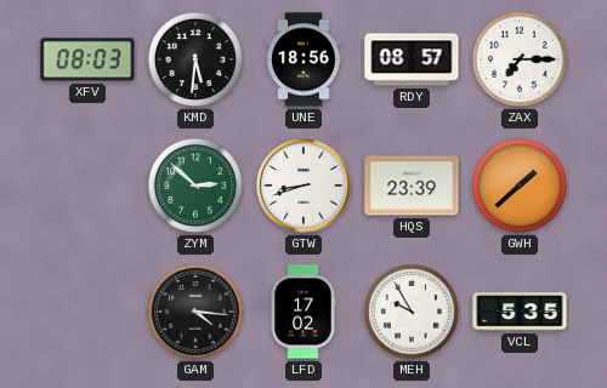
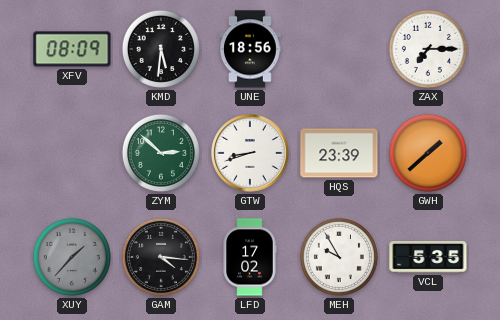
XFV: 08:03 -> 08:09
RDY: 08:57 -> none
XUY: none -> 1:37
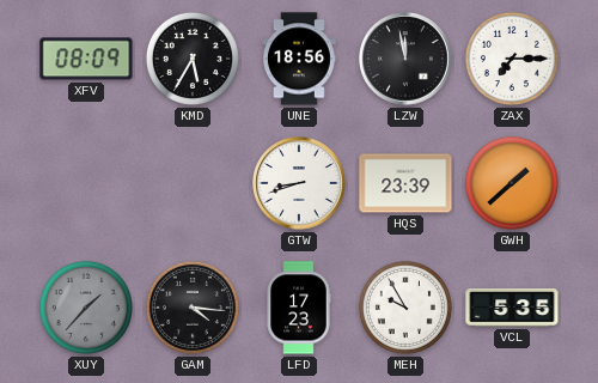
KMD: 5:31 -> 5:35
LZW: none -> 11:58
ZYM: 2:52 -> none
LFD: 17:02 -> 17:23
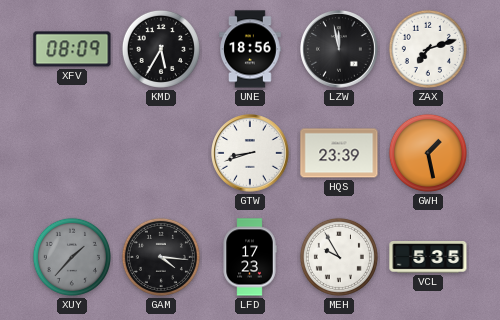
ZAX: 7:15 -> 7:12
GWH: 1:38 -> 1:28
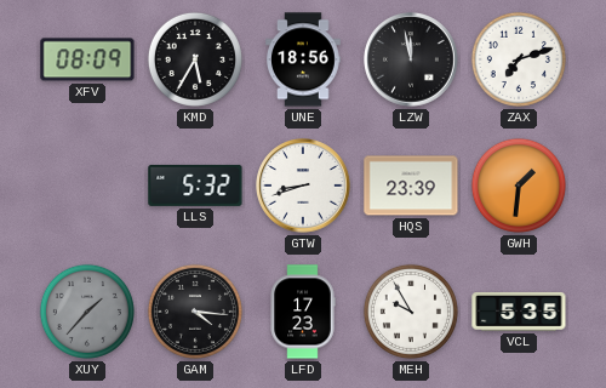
LLS: none -> 5:32
GWH: 1:28 -> 1:31
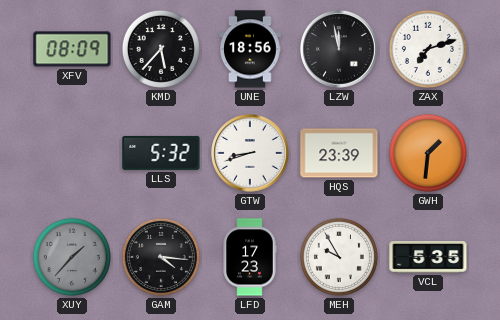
KMD: 5:35 -> 5:37
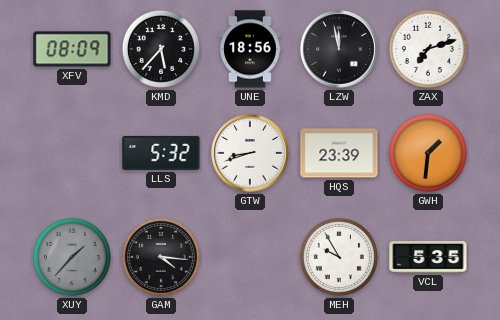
LFD: 17:23 -> none
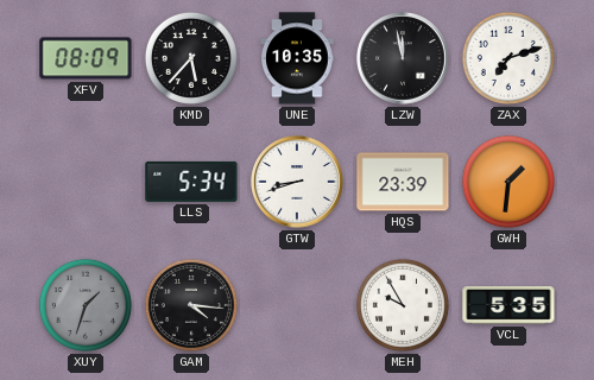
UNE: 18:56 -> 10:35
LLS: 5:32 -> 5:34
XUY: 1:37 -> 1:33
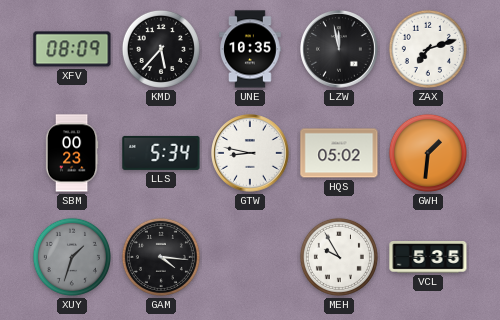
SBM: none -> 00:23
GTW: 8:42 -> 8:47
HQS: 23:39 -> 05:02
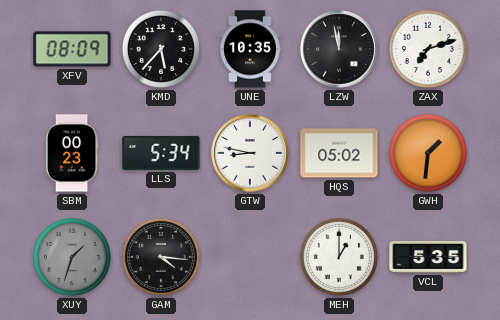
MEH: 9:55 -> 1:00
